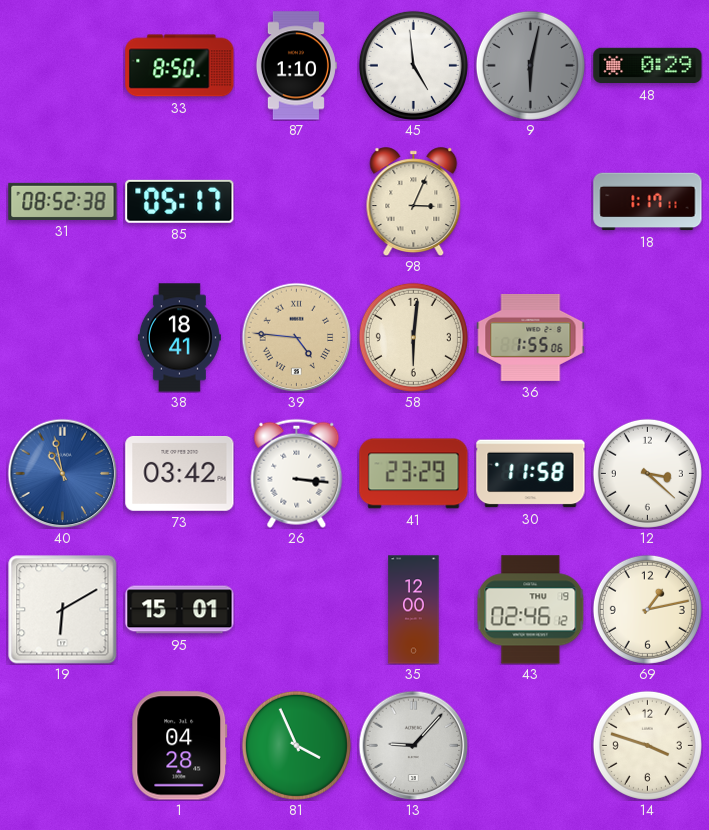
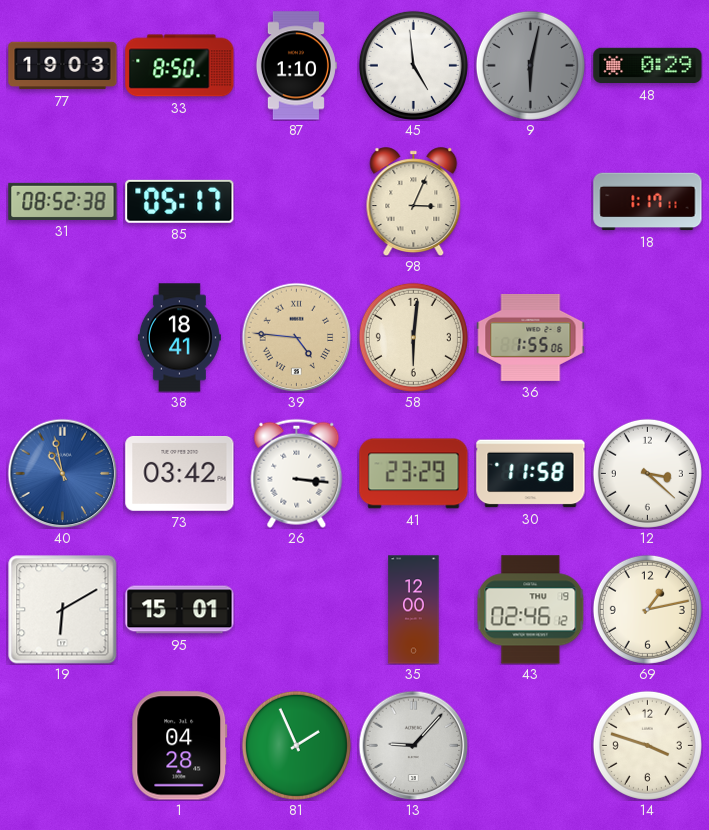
77: none -> 19:03
81: 3:56 -> 1:56
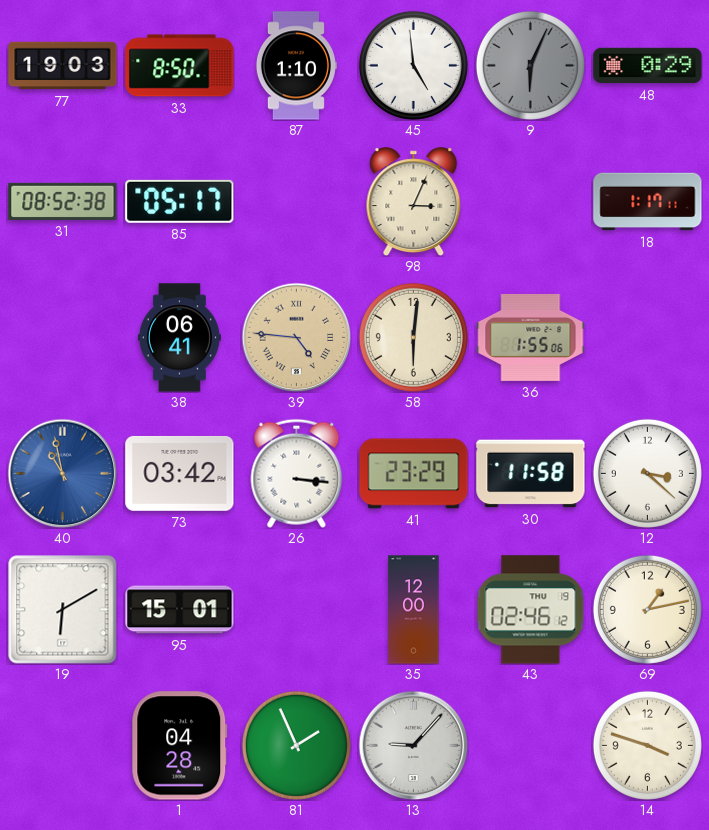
9: 6:02 -> 6:04
38: 18:41 -> 06:41
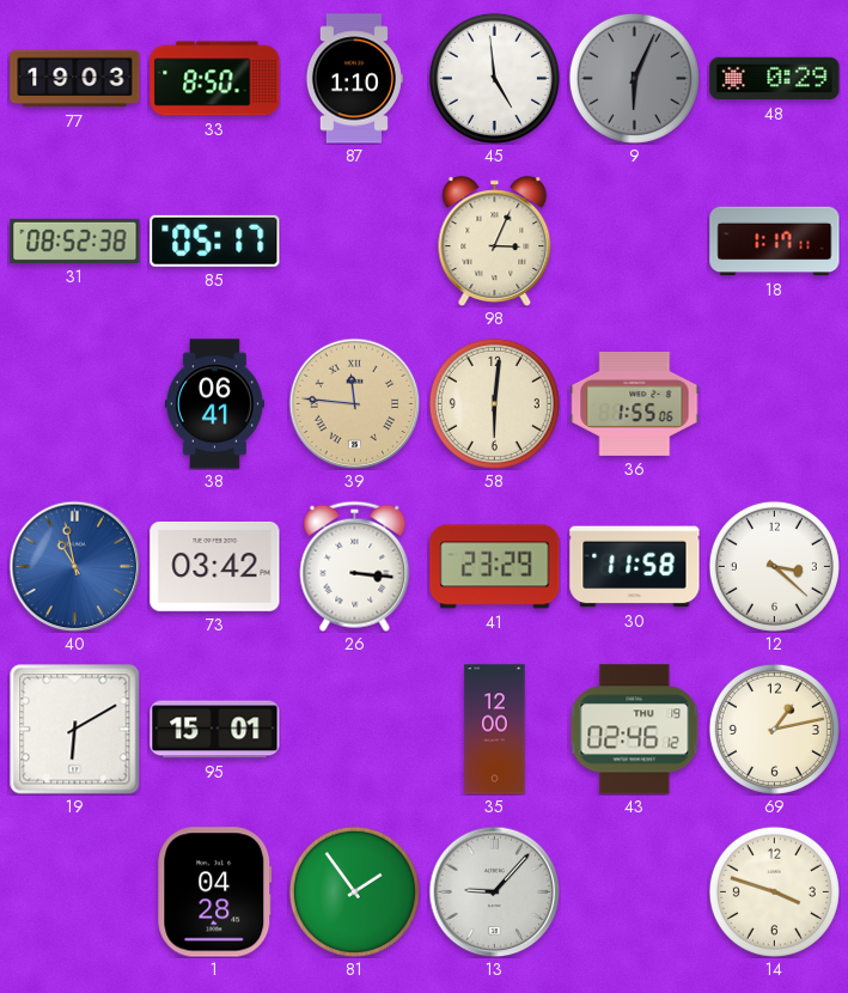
39: 4:46 -> 11:46
81: 1:56 -> 1:54
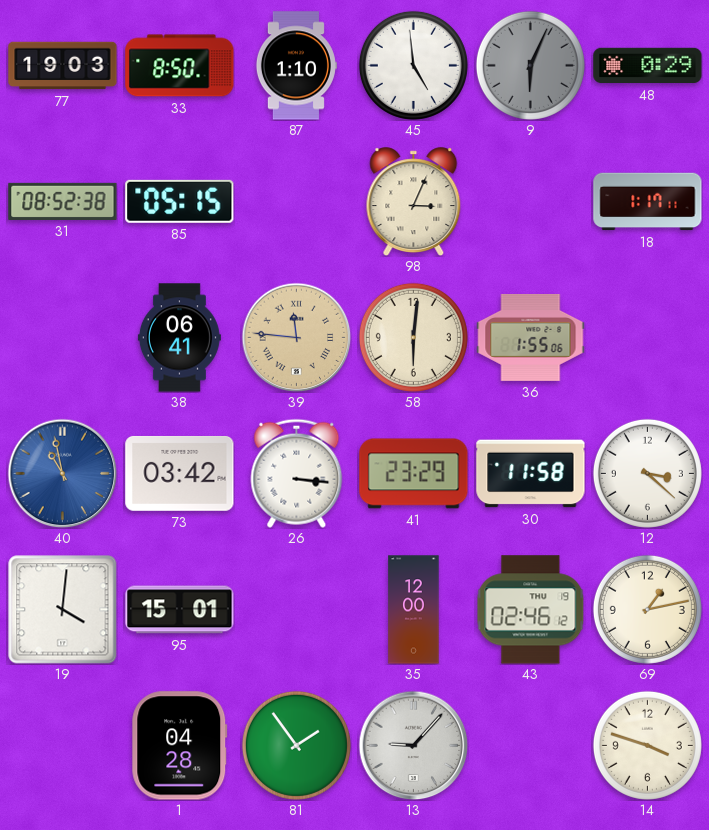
85: 05:17 -> 05:15
19: 6:10 -> 4:01
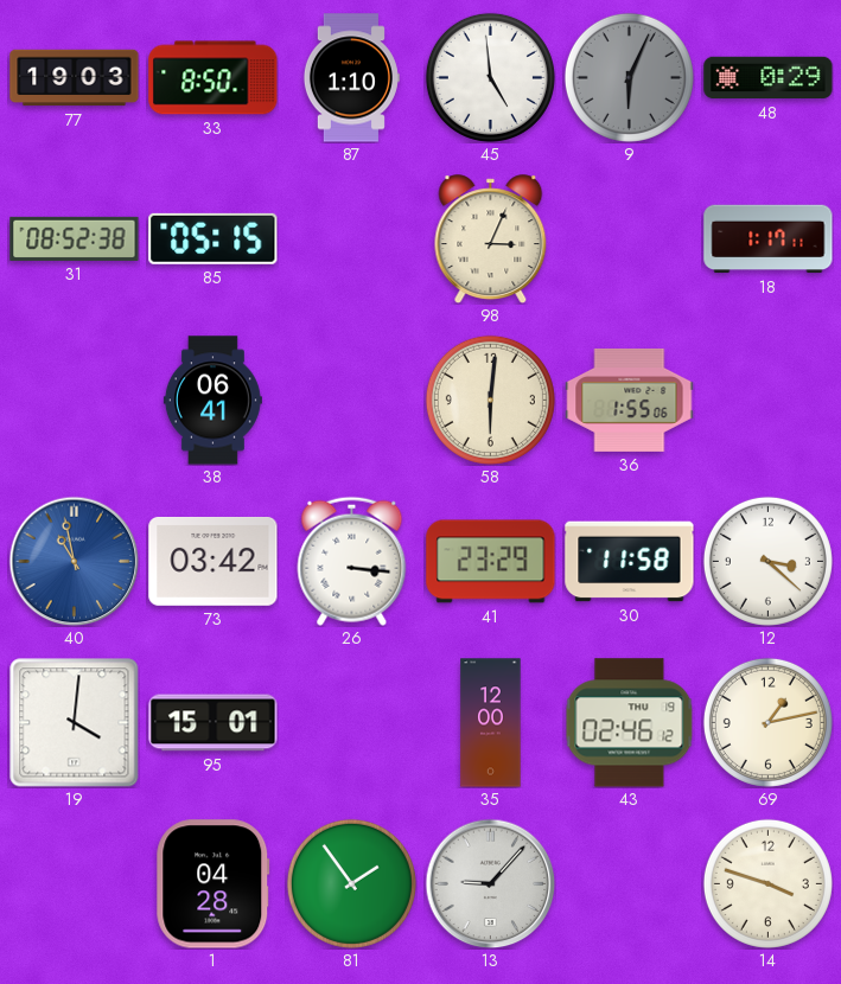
39: 11:46 -> none
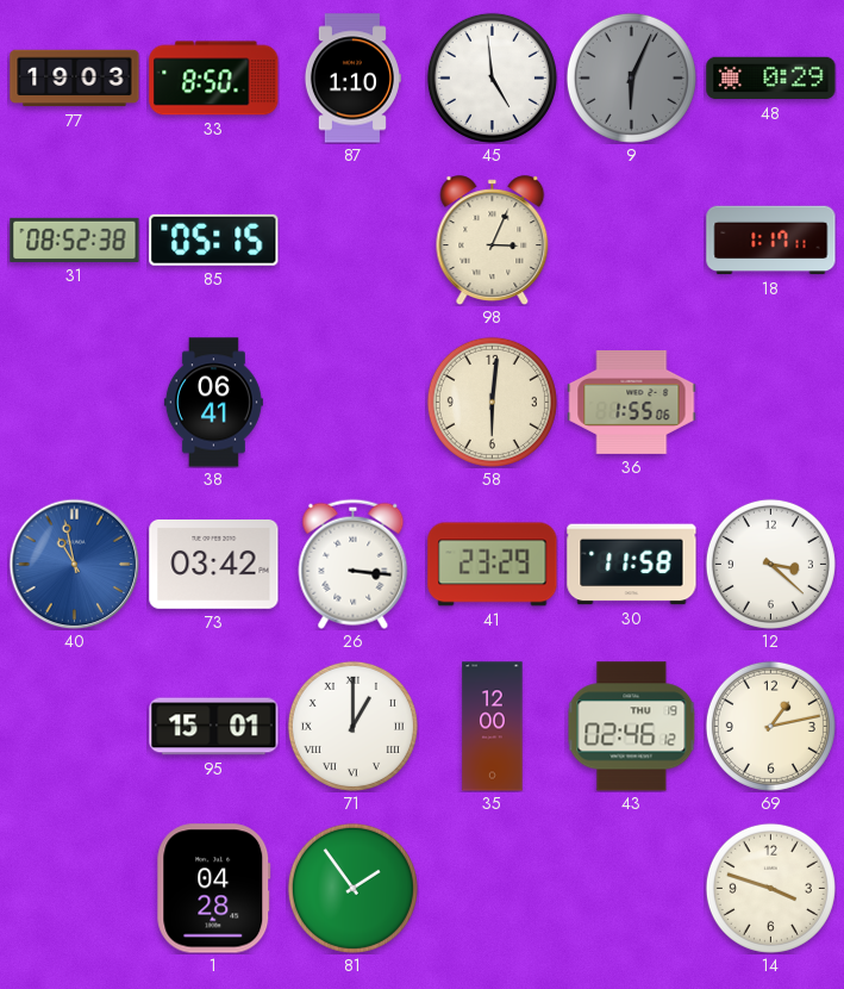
19: 4:01 -> none
71: none -> 1:00
13: 9:07 -> none
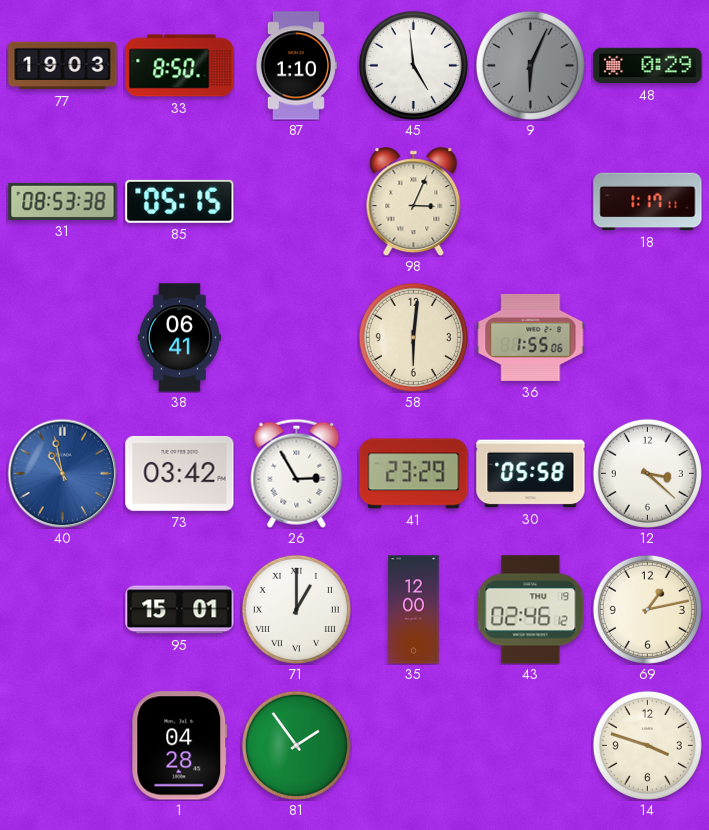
31: 08:52 -> 08:53
26: 3:16 -> 2:55
30: 11:58 -> 05:58
